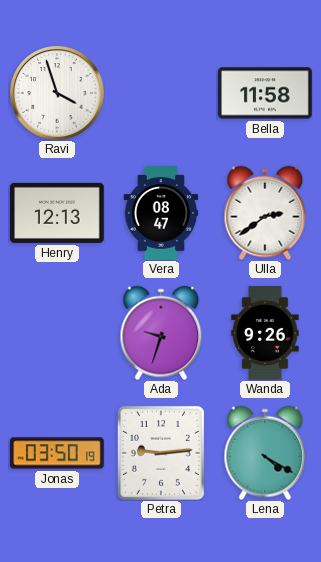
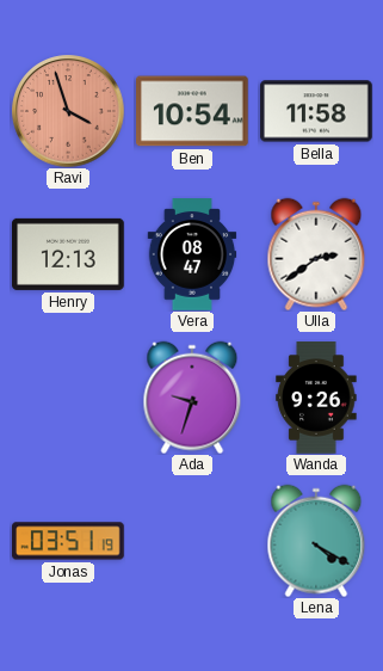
Ravi dial: white -> salmon
Ben: none -> 10:54
Jonas: 03:50 -> 03:51
Petra: 9:14 -> none
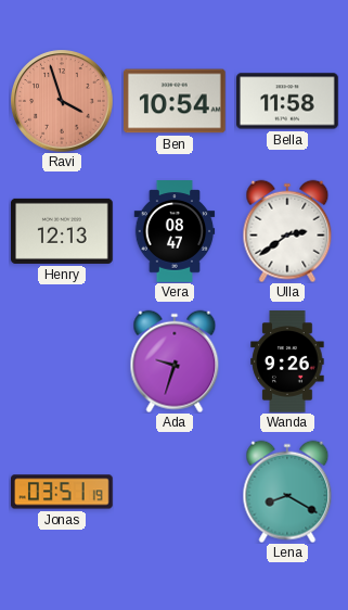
Lena: 4:20 -> 8:20
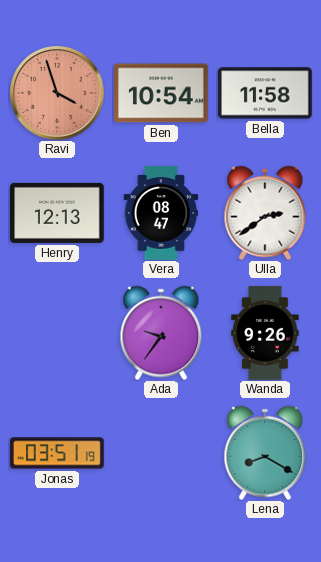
Ada: 9:33 -> 9:36
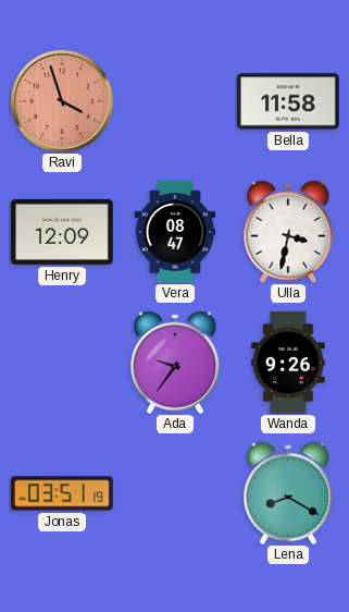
Ben: 10:54 -> none
Henry: 12:13 -> 12:09
Ulla: 2:39 -> 3:32
